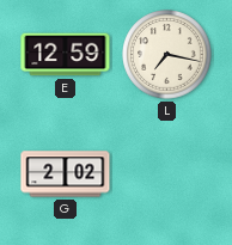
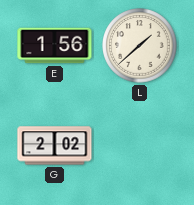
E: 12:59 -> 1:56
L: 7:17 -> 1:38
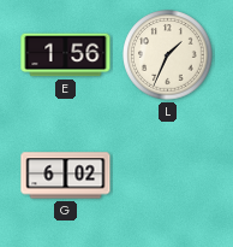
L: 1:38 -> 1:34
G: 2:02 -> 6:02
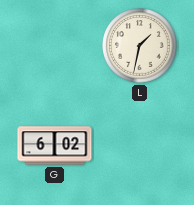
E: 1:56 -> none
L: 1:34 -> 1:32
